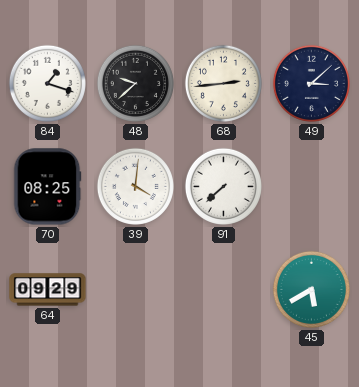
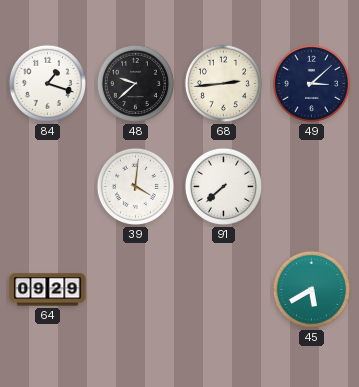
70: 08:25 -> none
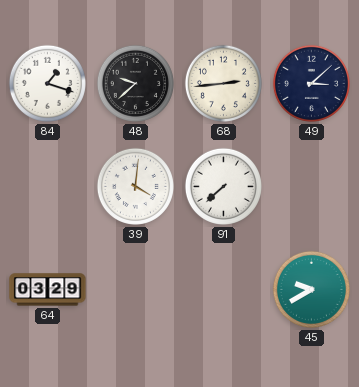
64: 09:29 -> 03:29
45: 5:40 -> 9:40
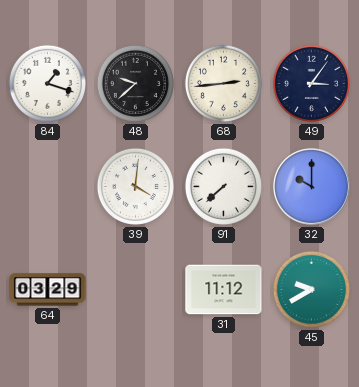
49: 3:08 -> 3:06
32: none -> 10:00
31: none -> 11:12
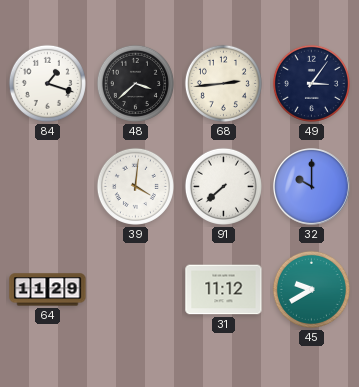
48: 9:38 -> 3:38
64: 03:29 -> 11:29
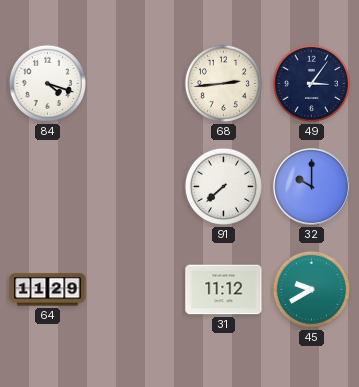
84: 1:18 -> 4:18
48: 3:38 -> none
39: 4:01 -> none
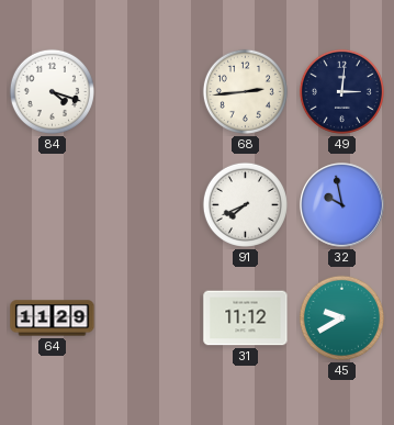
49: 3:06 -> 3:01
91: 7:38 -> 7:41
32: 10:00 -> 9:58
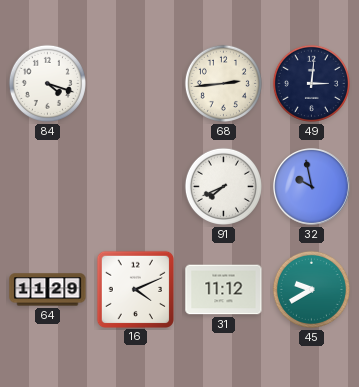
16: none -> 4:11
